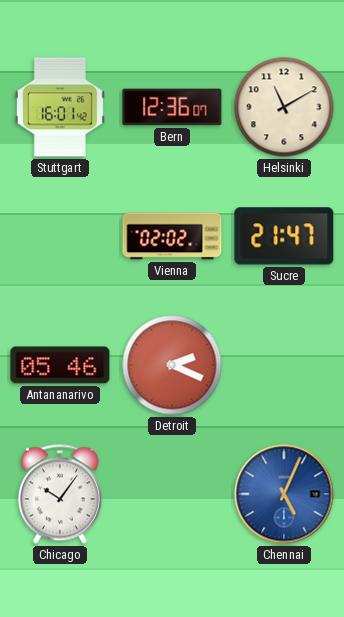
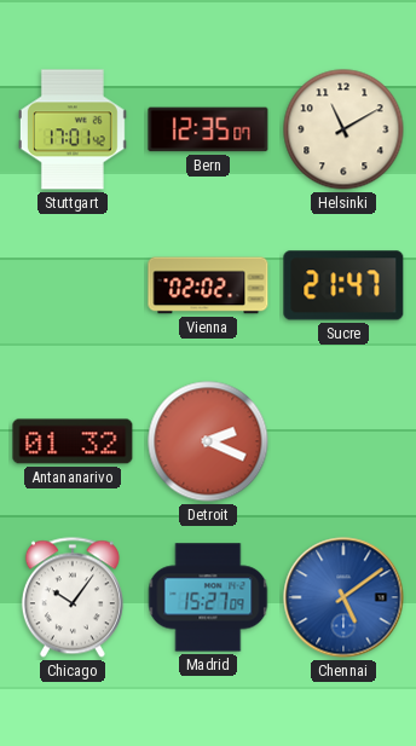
Stuttgart: 16:01 -> 17:01
Bern: 12:36 -> 12:35
Antananarivo: 05:46 -> 01:32
Madrid: none -> 15:27
Chennai: 5:04 -> 5:09
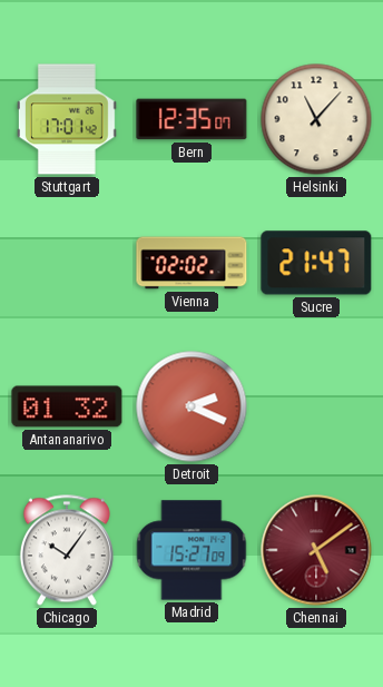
Helsinki: 11:10 -> 11:07
Chennai dial: blue -> burgundy
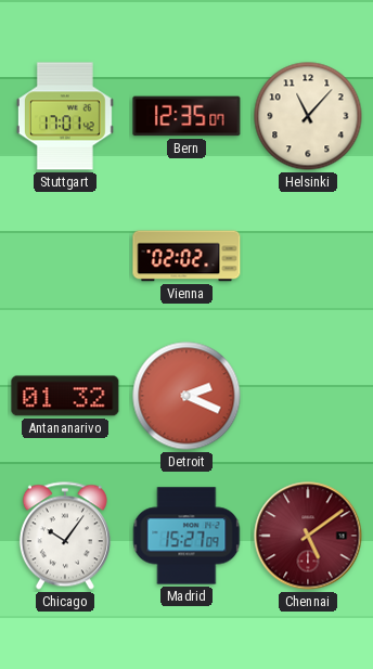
Sucre: 21:47 -> none
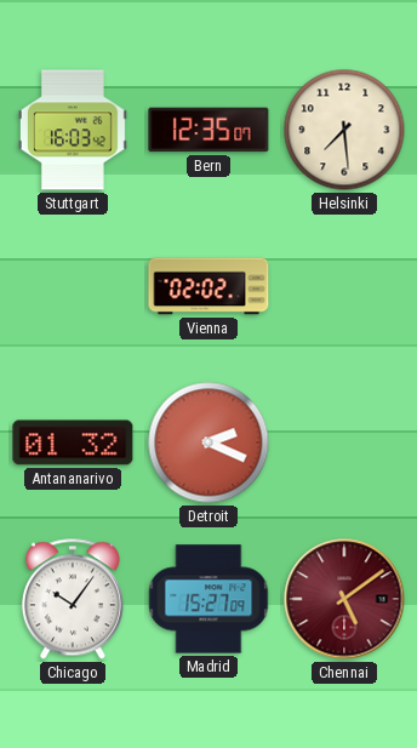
Stuttgart: 17:01 -> 16:03
Helsinki: 11:07 -> 7:29
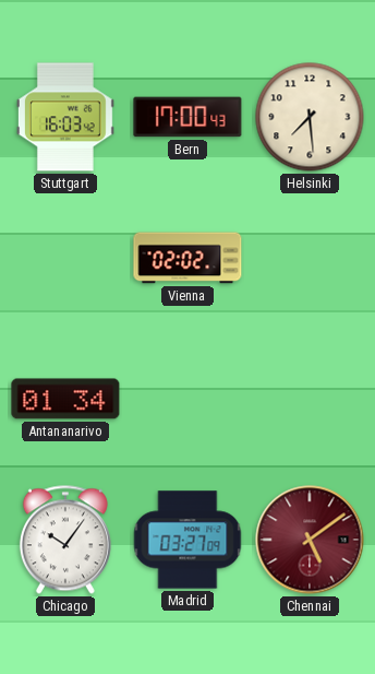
Bern: 12:35 -> 17:00
Antananarivo: 01:32 -> 01:34
Detroit: 2:19 -> none
Madrid: 15:27 -> 03:27
